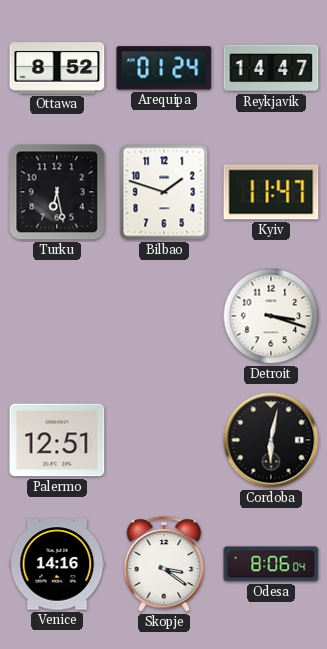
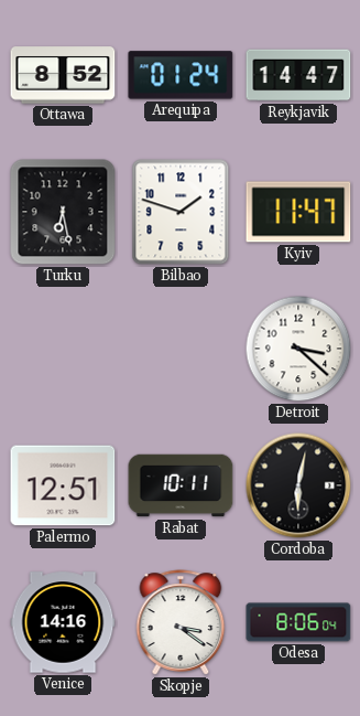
Detroit: 3:18 -> 3:22
Rabat: none -> 10:11
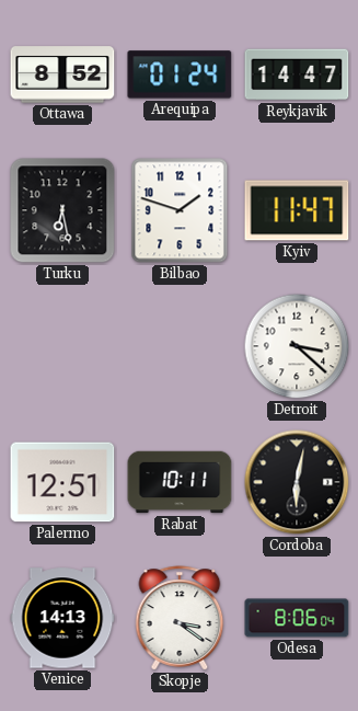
Venice: 14:16 -> 14:13
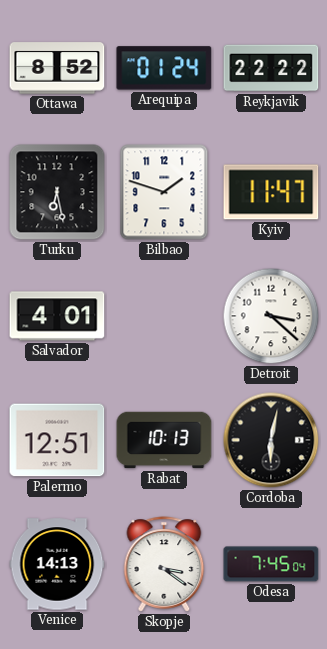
Reykjavik: 14:47 -> 22:22
Salvador: none -> 4:01
Rabat: 10:11 -> 10:13
Odesa: 8:06 -> 7:45
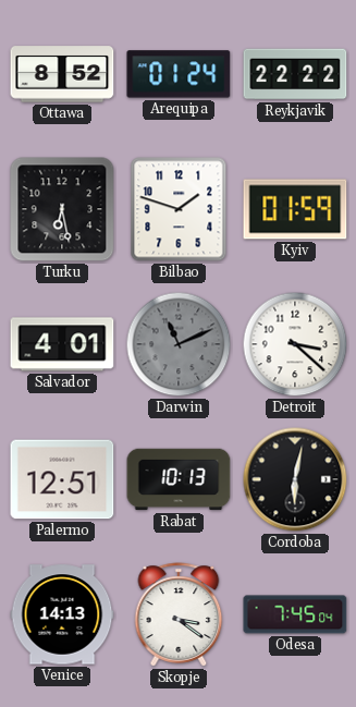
Kyiv: 11:47 -> 01:59
Darwin: none -> 11:11
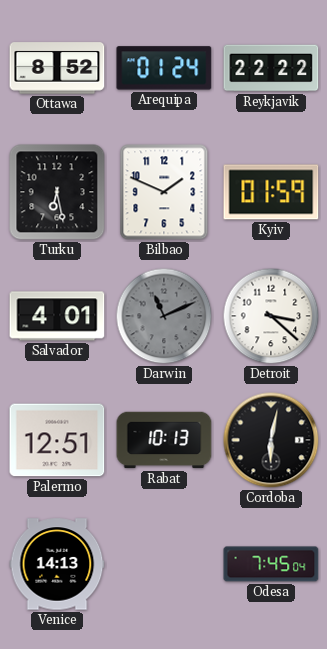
Bilbao: 1:48 -> 1:49
Skopje: 3:21 -> none
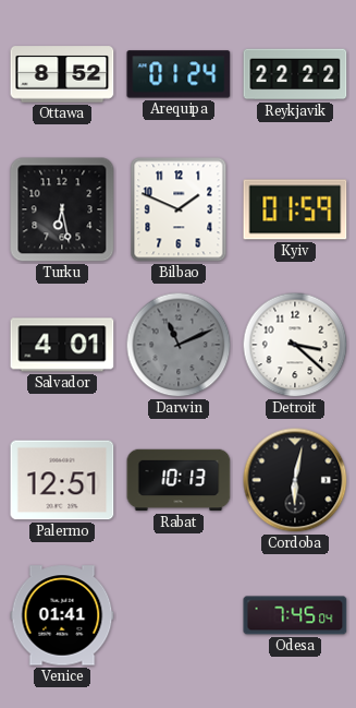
Venice: 14:13 -> 01:41
